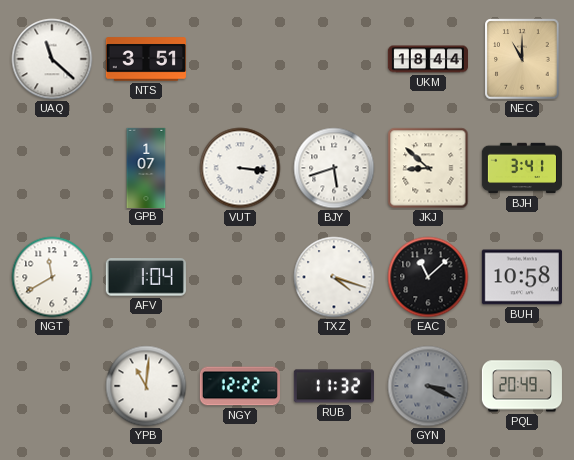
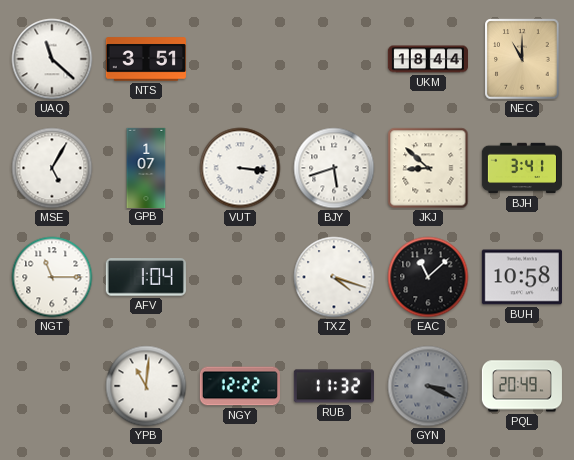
MSE: none -> 5:05
NGT: 11:40 -> 11:15
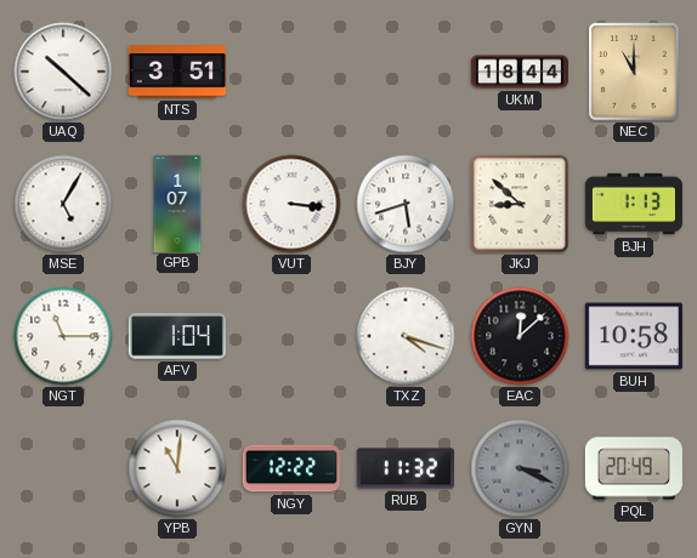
UAQ: 11:22 -> 10:22
BJH: 3:41 -> 1:13
EAC: 11:08 -> 12:08
